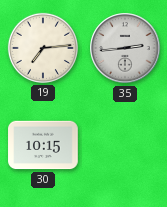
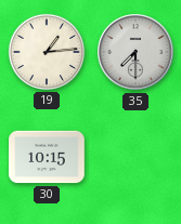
19: 7:14 -> 1:14
35: 2:44 -> 7:30
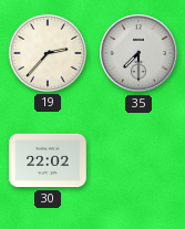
19: 1:14 -> 2:37
30: 10:15 -> 22:02
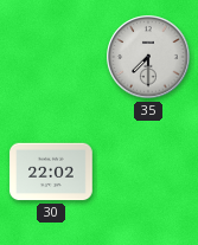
19: 2:37 -> none
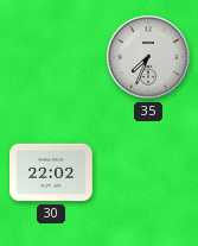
35: 7:30 -> 7:34
